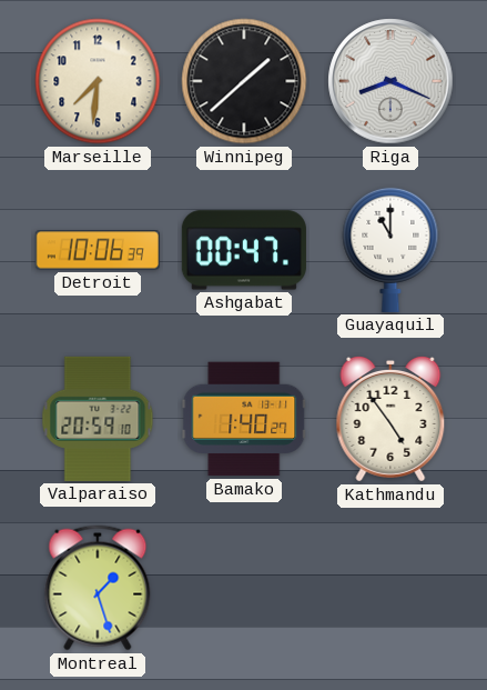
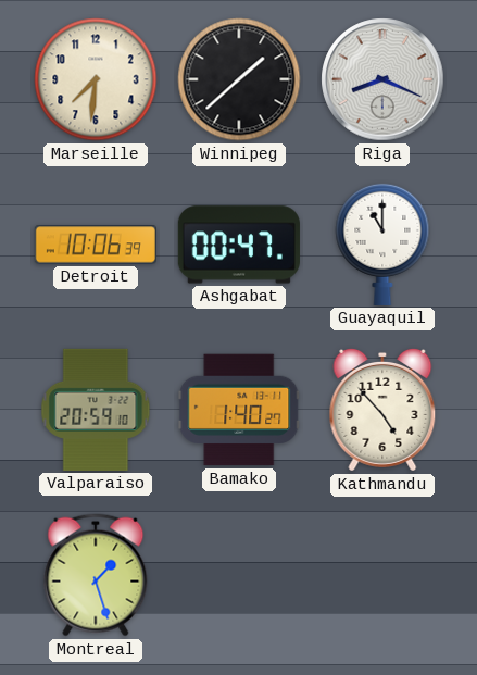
Kathmandu: 4:54 -> 4:53
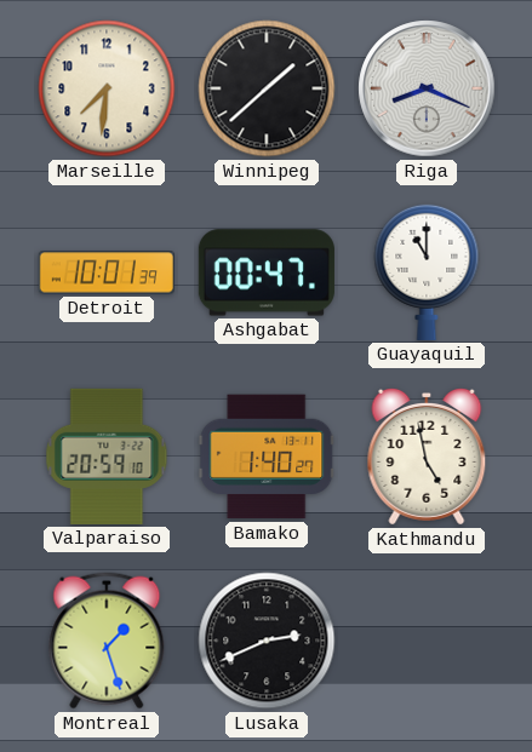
Detroit: 10:06 -> 10:01
Kathmandu: 4:53 -> 4:58
Lusaka: none -> 2:41
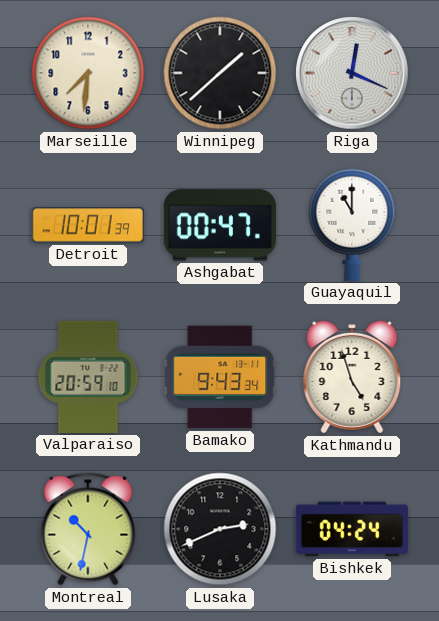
Riga: 8:19 -> 12:19
Bamako: 1:40 -> 9:43
Kathmandu: 4:58 -> 4:57
Montreal: 1:27 -> 10:32
Bishkek: none -> 04:24
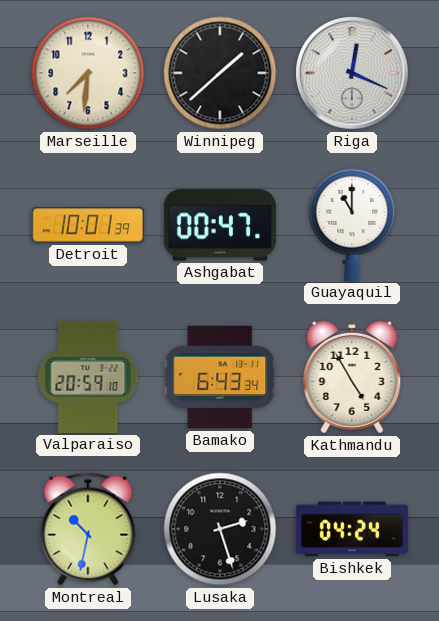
Bamako: 9:43 -> 6:43
Kathmandu: 4:57 -> 4:55
Lusaka: 2:41 -> 2:27
